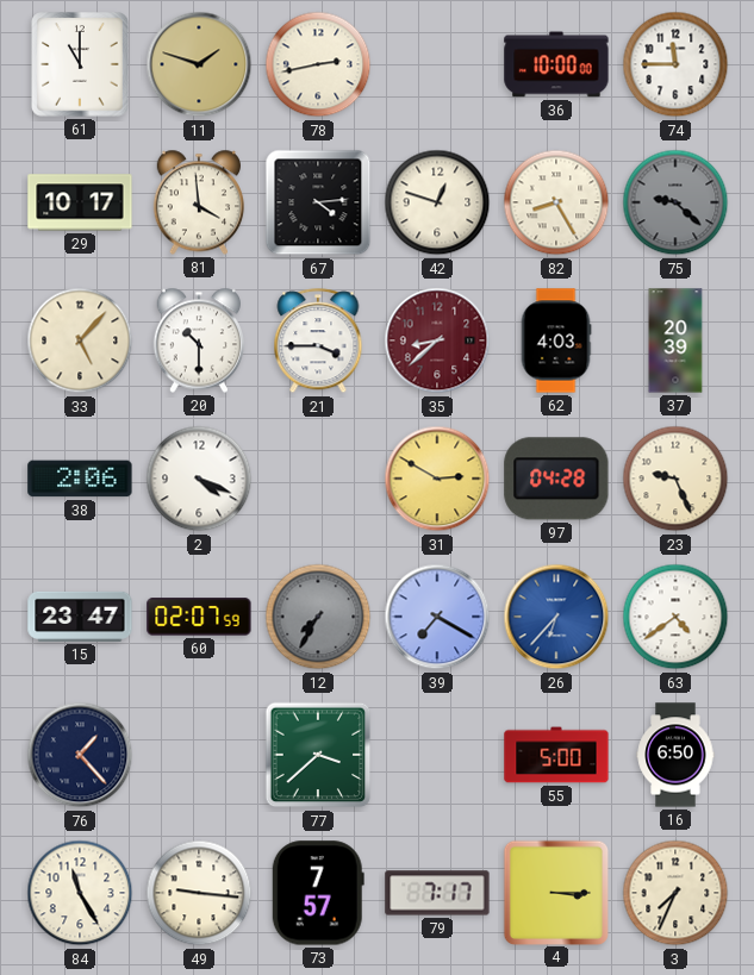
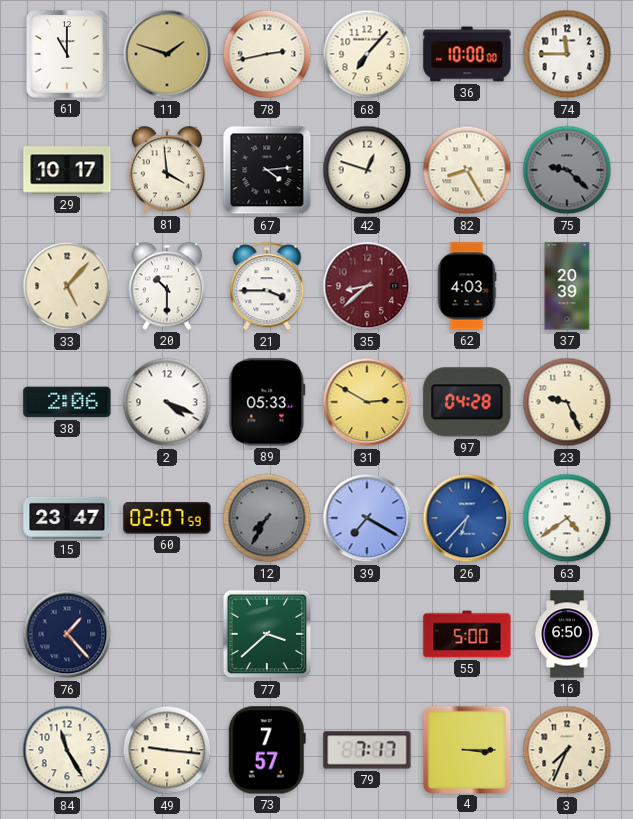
68: none -> 7:07
89: none -> 05:33
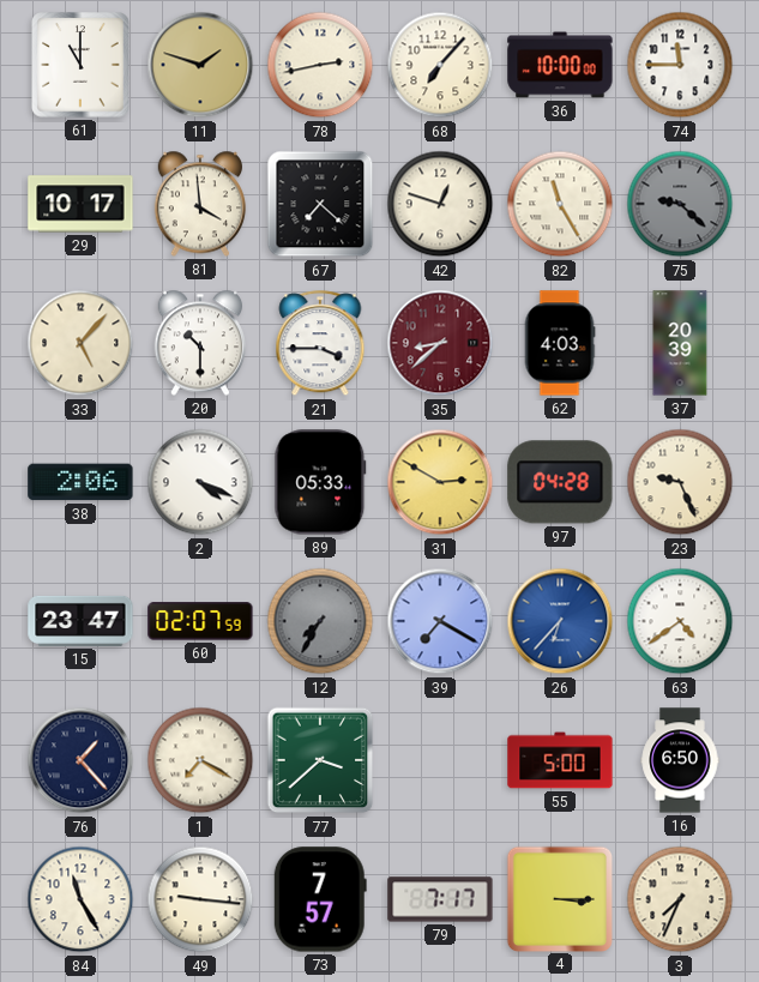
67: 4:14 -> 7:22
82: 8:25 -> 11:25
1: none -> 7:20
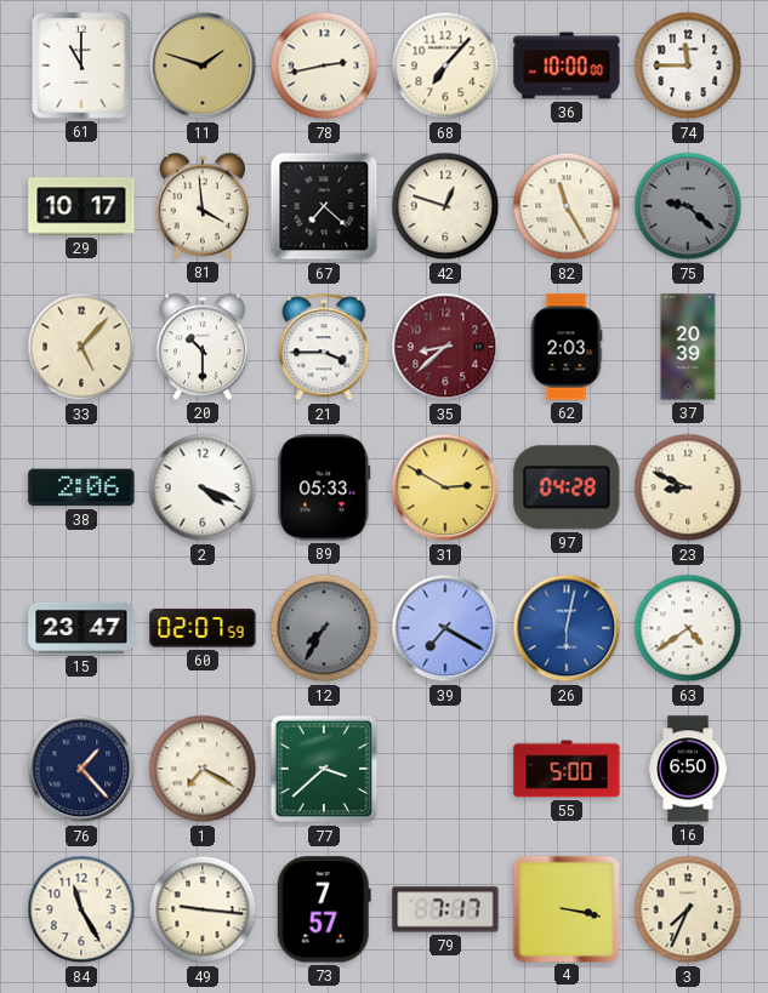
62: 4:03 -> 2:03
23: 9:26 -> 8:49
26: 6:37 -> 6:02
4: 3:15 -> 3:17
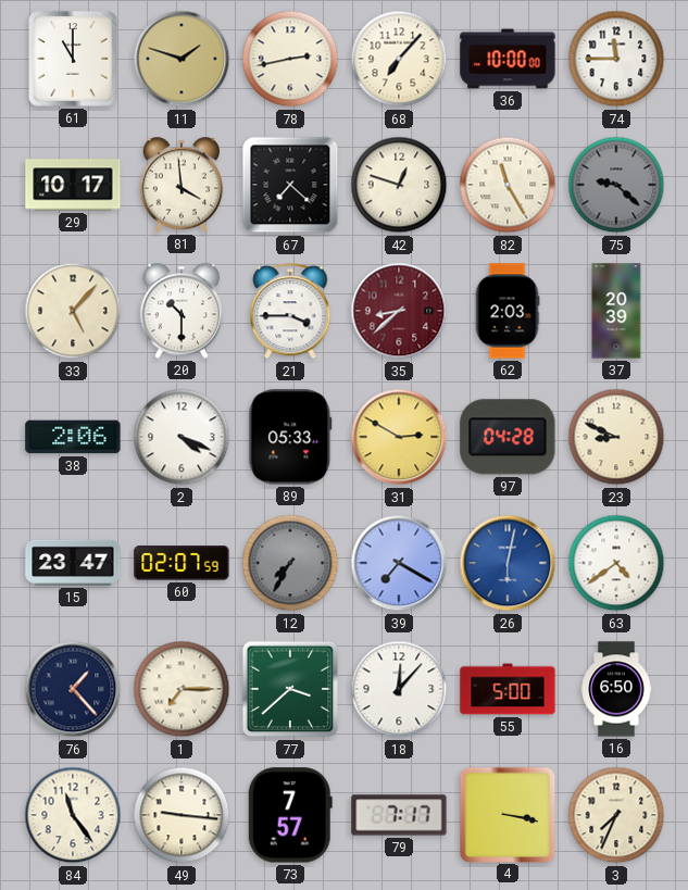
1: 7:20 -> 7:15
18: none -> 12:07
84: 11:25 -> 11:24
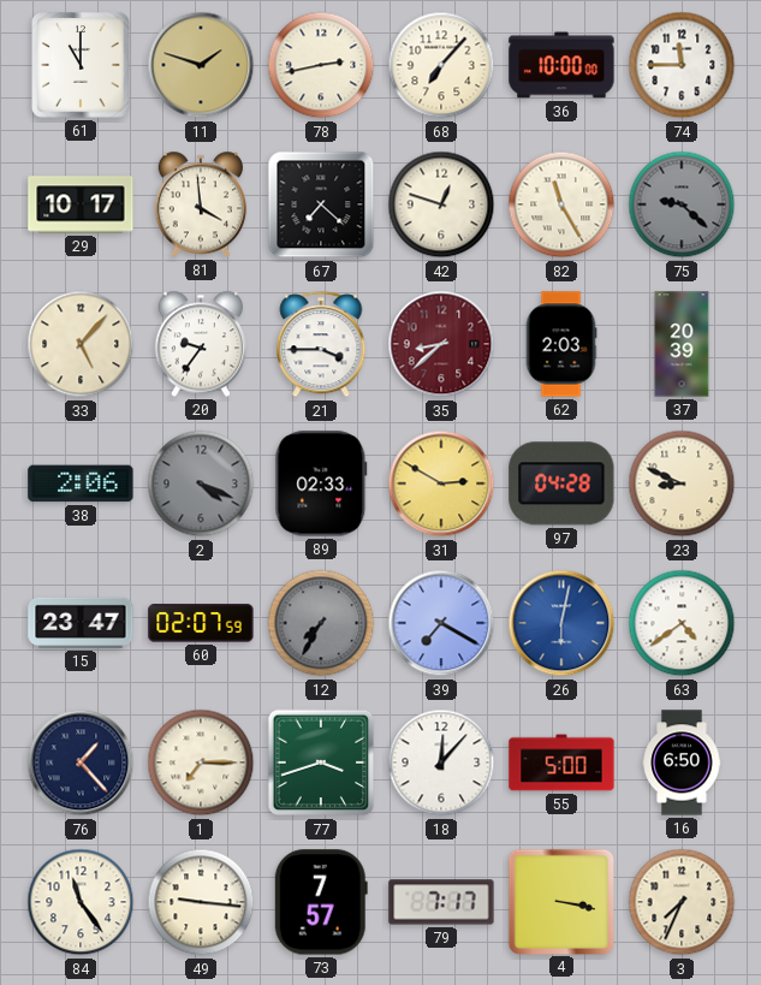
20: 10:30 -> 9:36
2 dial: white -> grey
89: 05:33 -> 02:33
77: 3:38 -> 3:42
